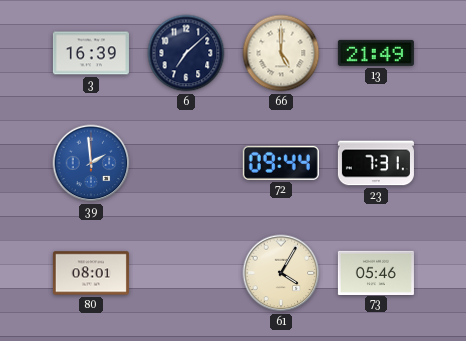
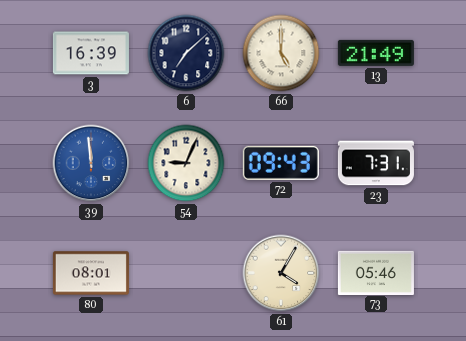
39: 1:59 -> 11:59
54: none -> 9:04
72: 09:44 -> 09:43
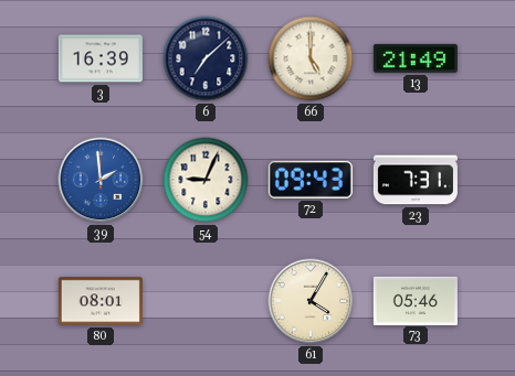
39: 11:59 -> 1:59
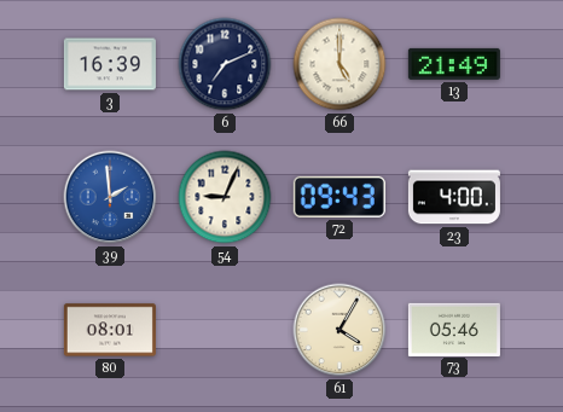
6: 7:08 -> 7:11
23: 7:31 -> 4:00
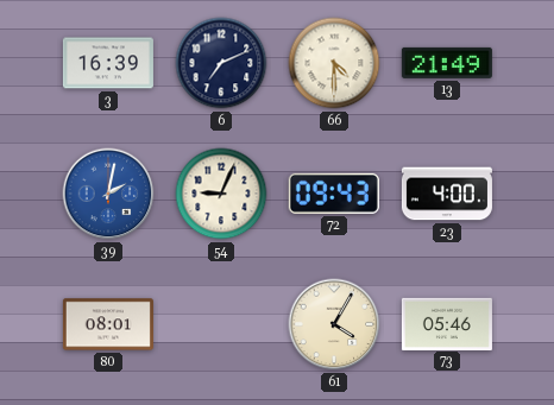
66: 5:00 -> 4:30
39: 1:59 -> 2:02
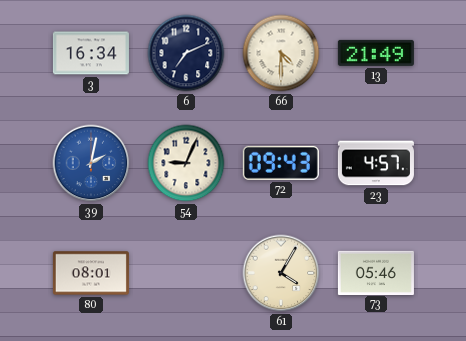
3: 16:39 -> 16:34
23: 4:00 -> 4:57
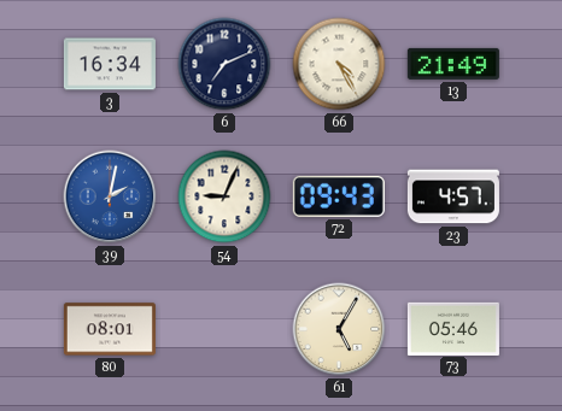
66: 4:30 -> 4:25
61: 4:05 -> 5:05
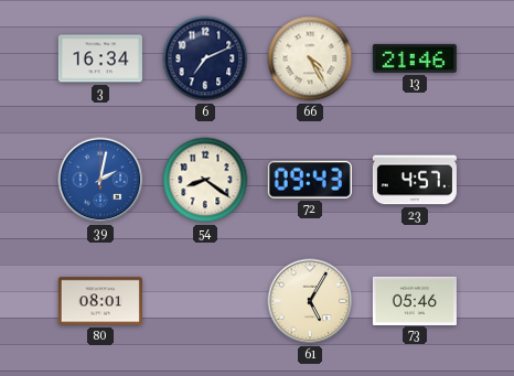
13: 21:49 -> 21:46
54: 9:04 -> 8:21
